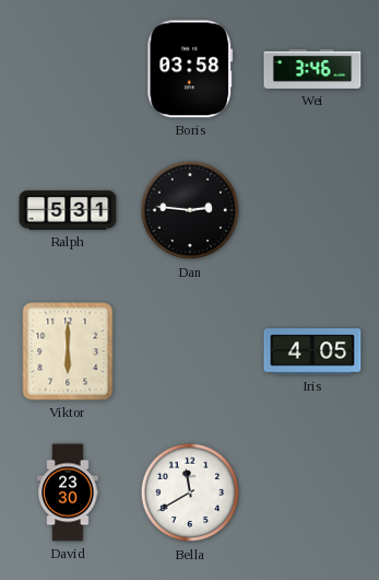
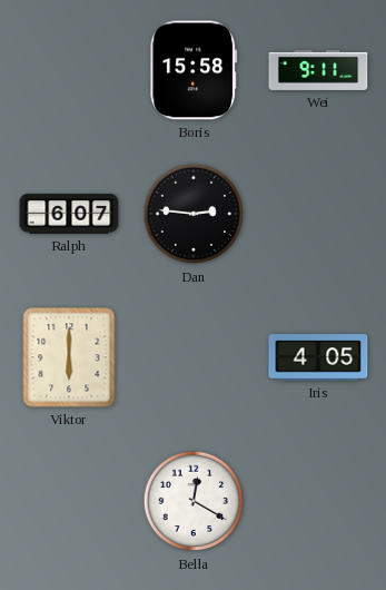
Boris: 03:58 -> 15:58
Wei: 3:46 -> 9:11
Ralph: 5:31 -> 6:07
David: 23:30 -> none
Bella: 11:40 -> 12:20
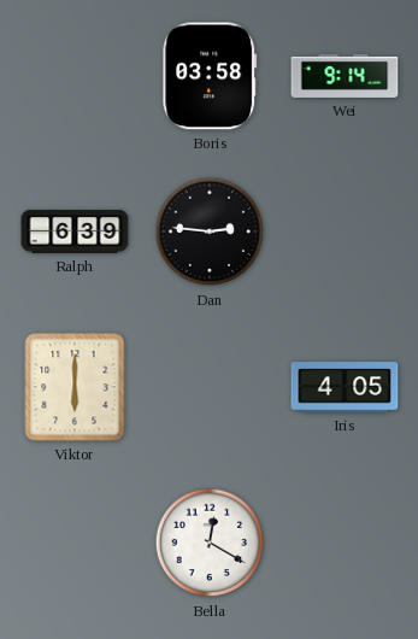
Boris: 15:58 -> 03:58
Wei: 9:11 -> 9:14
Ralph: 6:07 -> 6:39
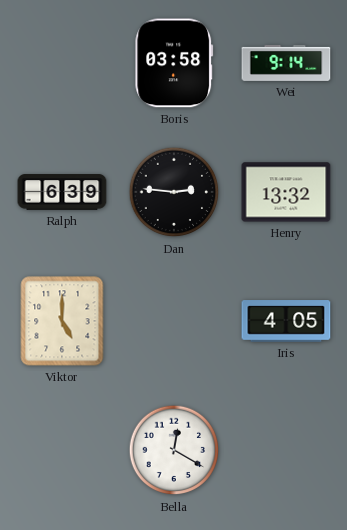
Henry: none -> 13:32
Viktor: 6:00 -> 5:00
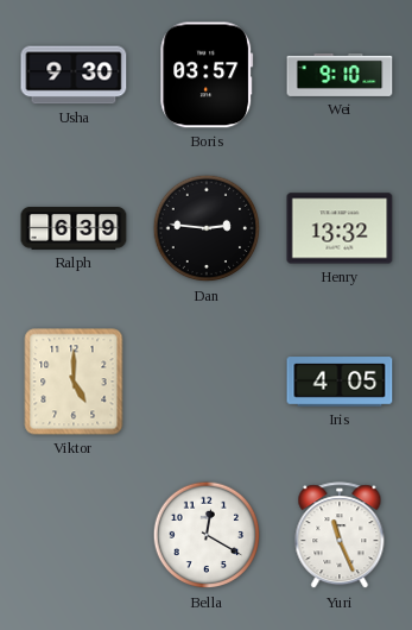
Usha: none -> 9:30
Boris: 03:58 -> 03:57
Wei: 9:14 -> 9:10
Yuri: none -> 11:26
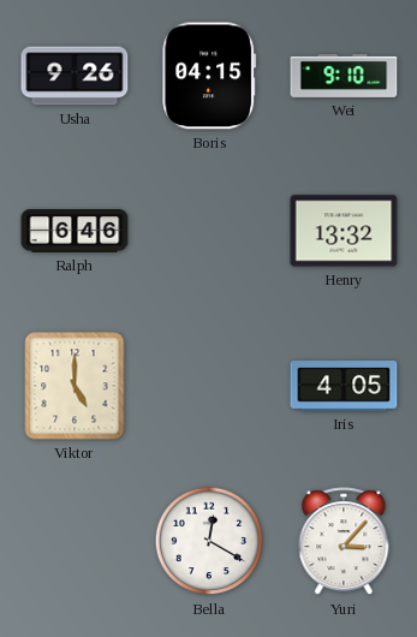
Usha: 9:30 -> 9:26
Boris: 03:57 -> 04:15
Ralph: 6:39 -> 6:46
Dan: 2:46 -> none
Yuri: 11:26 -> 3:07
